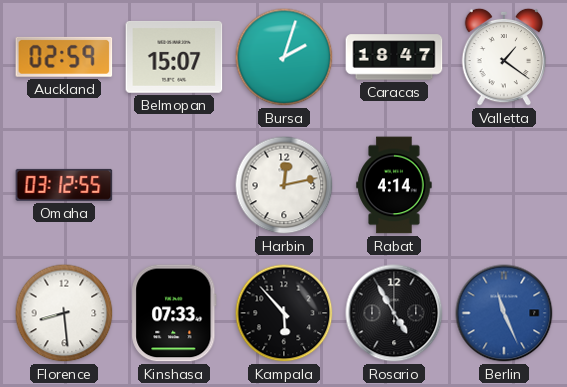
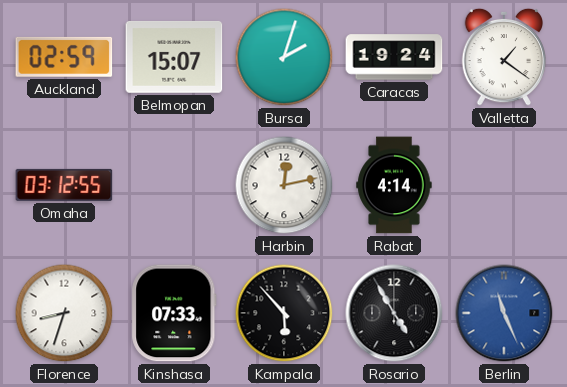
Caracas: 18:47 -> 19:24
Florence: 8:29 -> 8:33
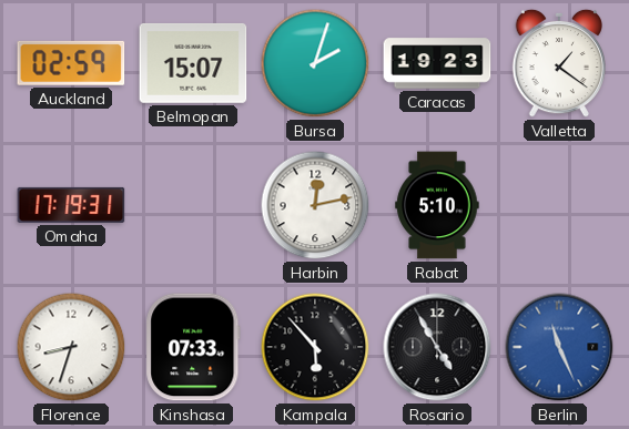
Caracas: 19:24 -> 19:23
Omaha: 03:12 -> 17:19
Rabat: 4:14 -> 5:10
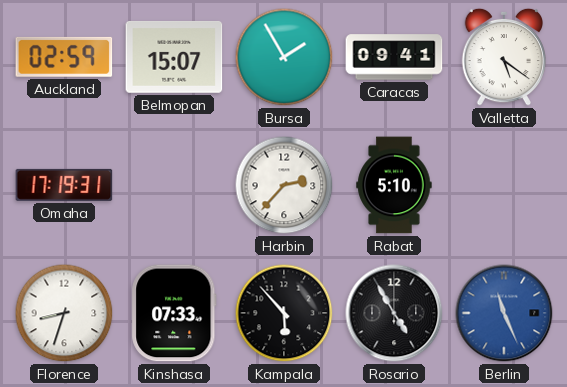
Bursa: 2:03 -> 1:55
Caracas: 19:23 -> 09:41
Valletta: 1:21 -> 5:21
Harbin: 12:13 -> 2:37
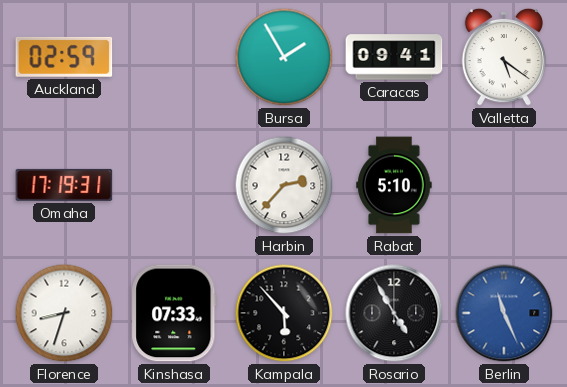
Belmopan: 15:07 -> none
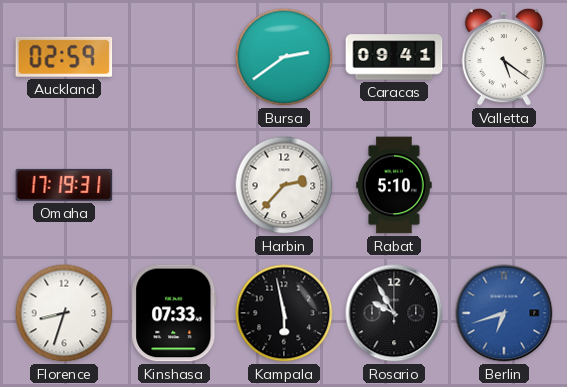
Bursa: 1:55 -> 2:39
Kampala: 5:53 -> 5:58
Rosario: 4:55 -> 9:55
Berlin: 11:26 -> 6:42
